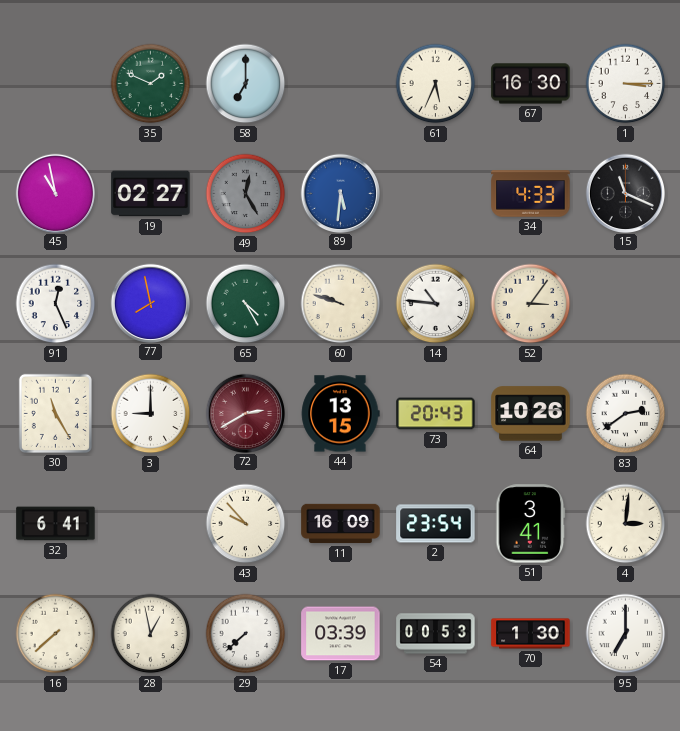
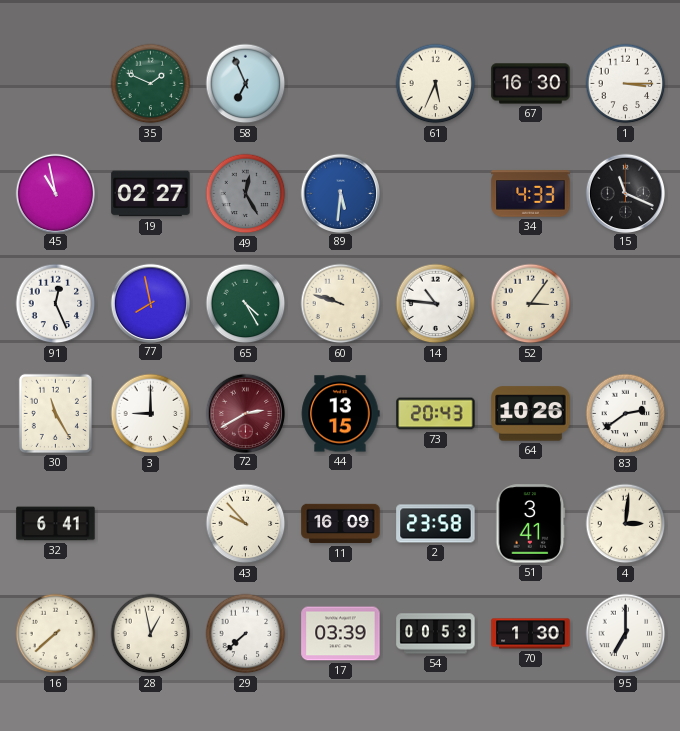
58: 7:00 -> 6:56
2: 23:54 -> 23:58
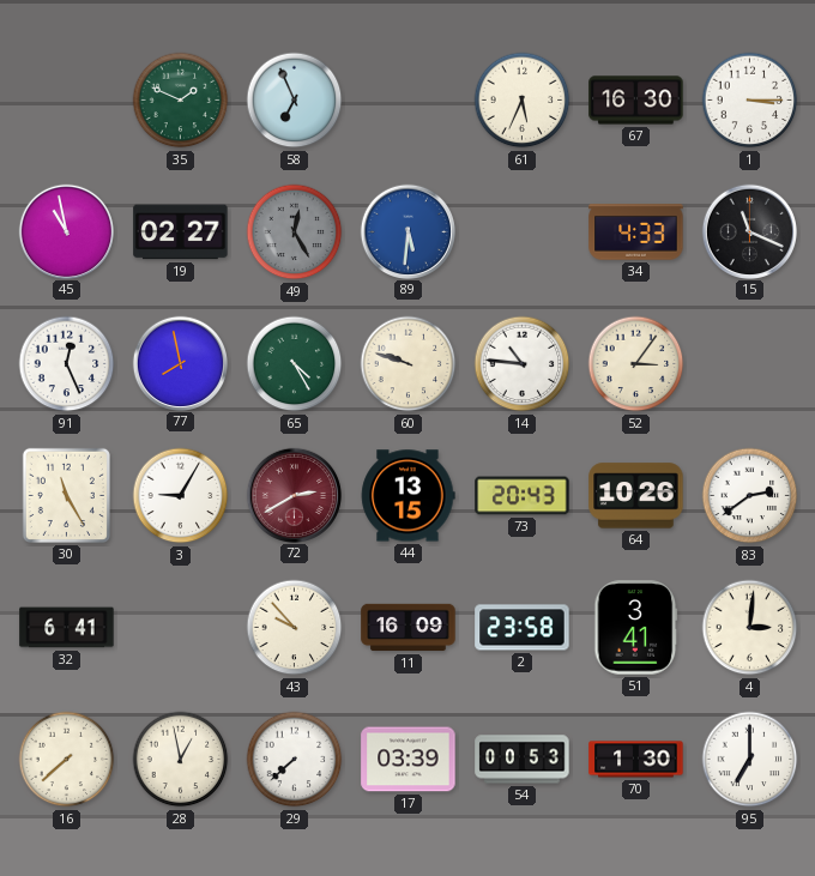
3: 9:00 -> 9:05
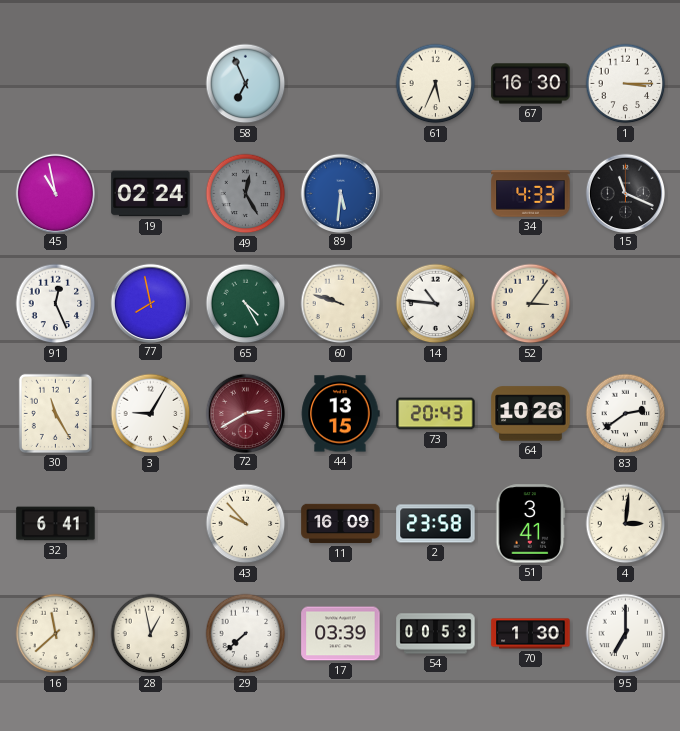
35: 1:49 -> none
19: 02:27 -> 02:24
16: 7:38 -> 11:38
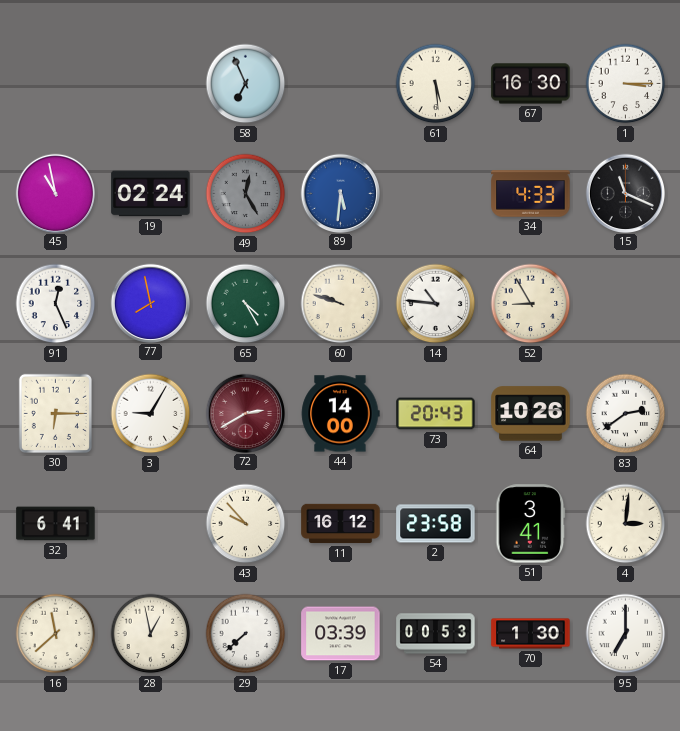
61: 5:34 -> 5:29
52: 3:06 -> 8:55
30: 11:25 -> 6:15
44: 13:15 -> 14:00
11: 16:09 -> 16:12
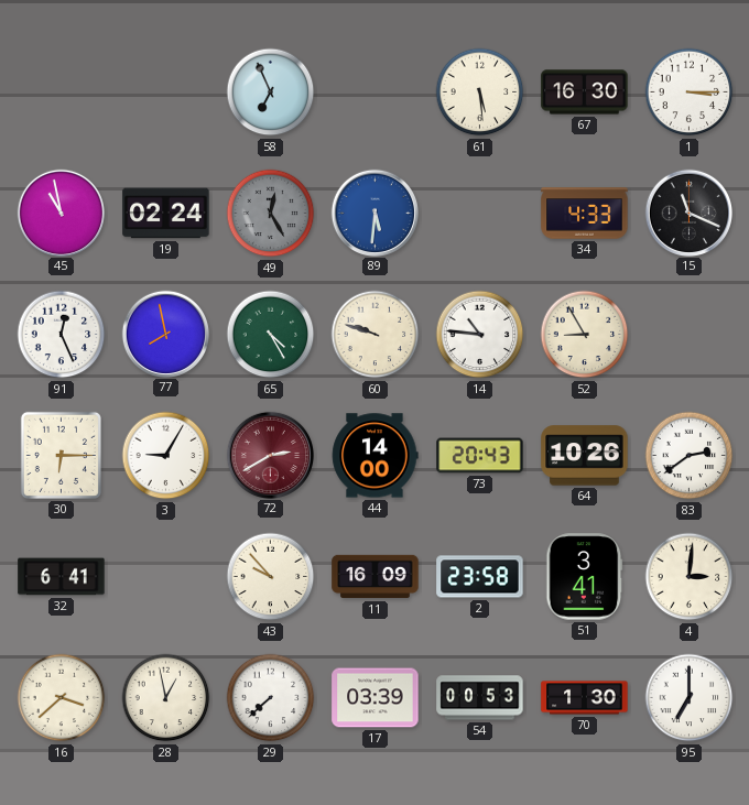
11: 16:12 -> 16:09
16: 11:38 -> 3:38
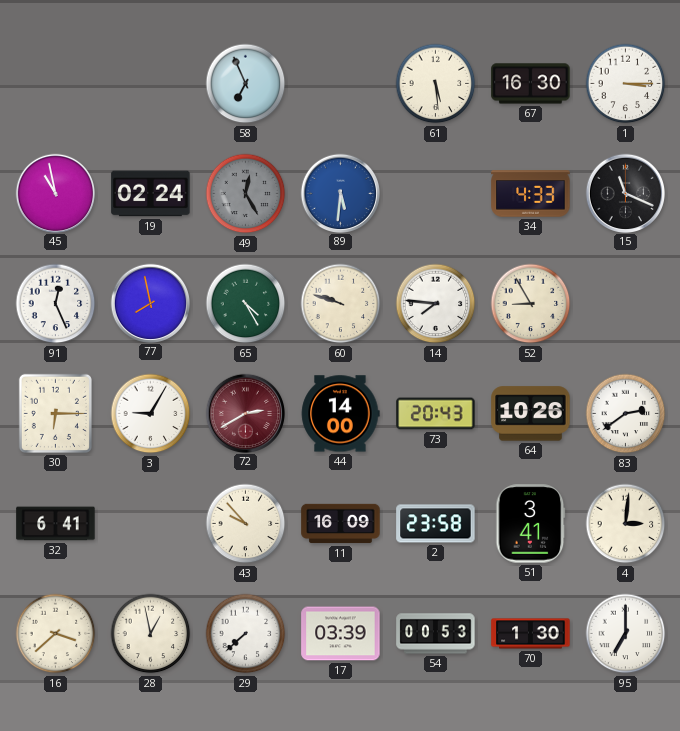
14: 10:46 -> 7:46
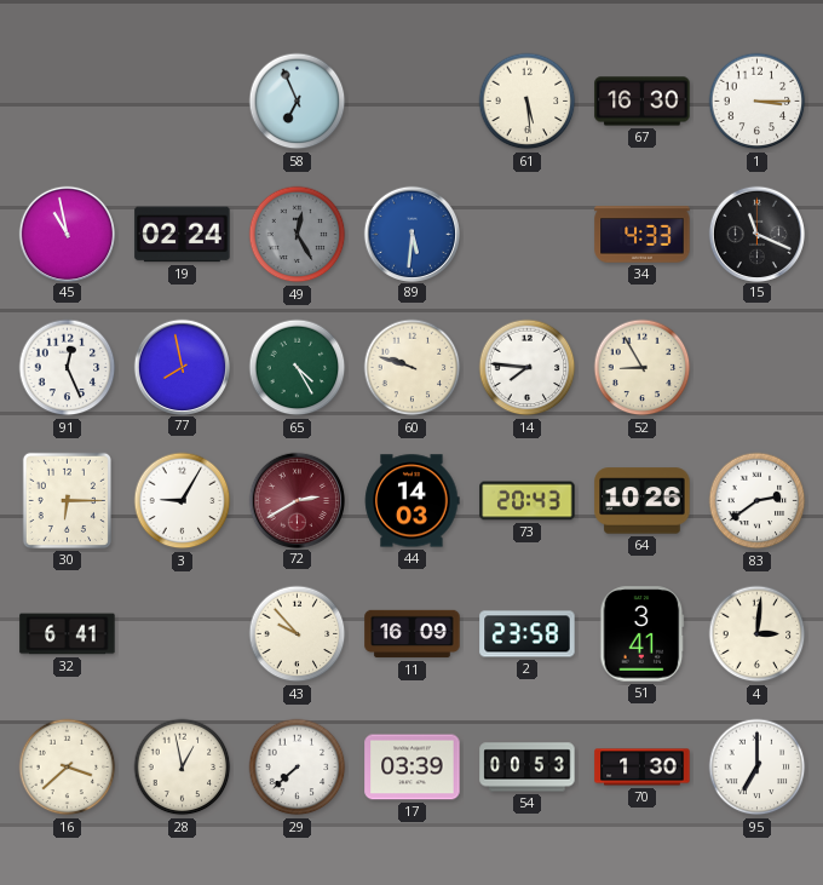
44: 14:00 -> 14:03
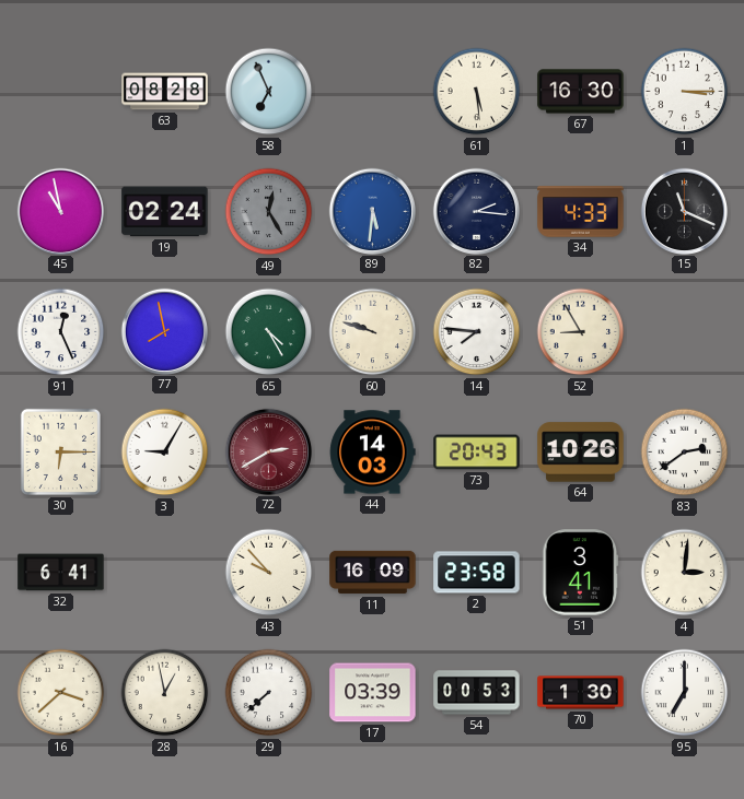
63: none -> 08:28
82: none -> 2:16
